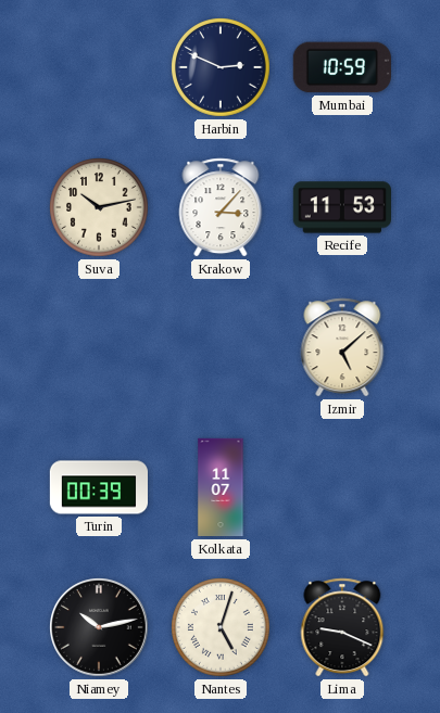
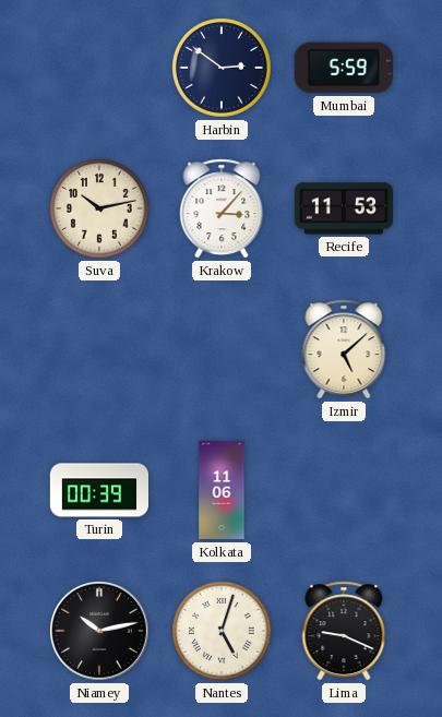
Harbin: 2:49 -> 2:51
Mumbai: 10:59 -> 5:59
Kolkata: 11:07 -> 11:06
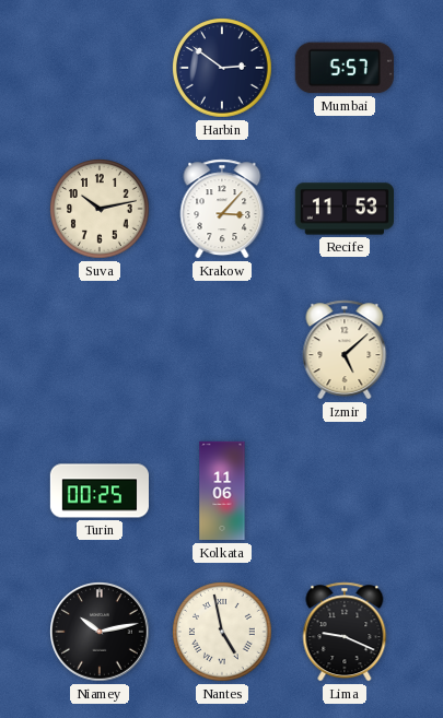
Mumbai: 5:59 -> 5:57
Turin: 00:39 -> 00:25
Nantes: 5:03 -> 4:58
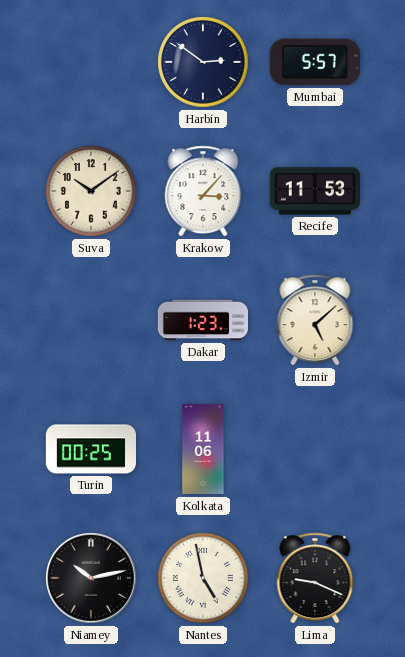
Suva: 10:13 -> 10:09
Dakar: none -> 1:23
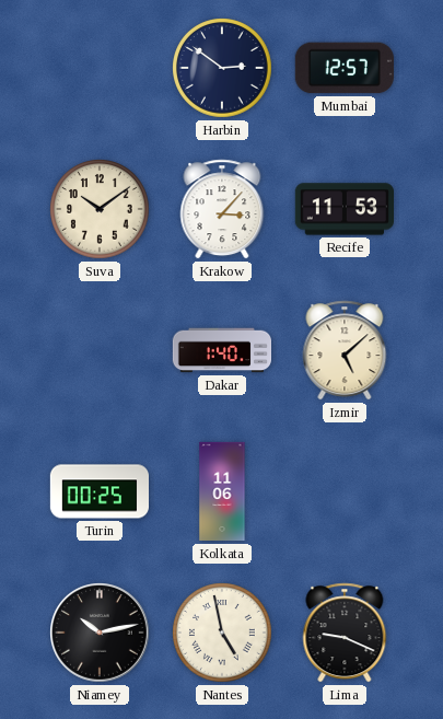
Mumbai: 5:57 -> 12:57
Dakar: 1:23 -> 1:40
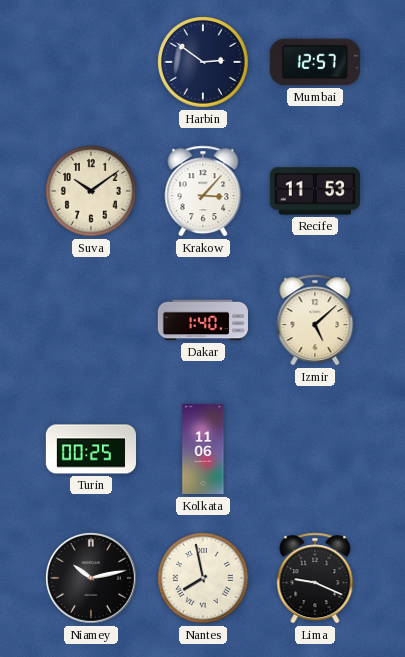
Nantes: 4:58 -> 7:58
